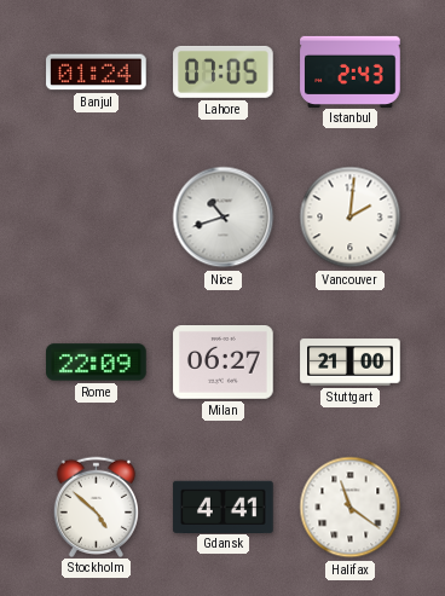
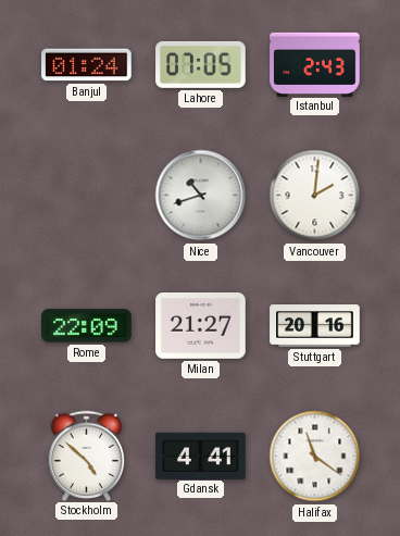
Milan: 06:27 -> 21:27
Stuttgart: 21:00 -> 20:16
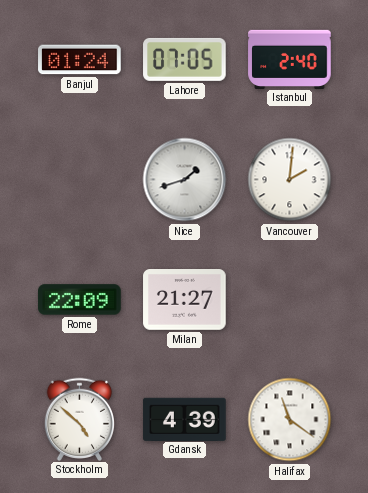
Istanbul: 2:43 -> 2:40
Nice: 10:42 -> 1:42
Stuttgart: 20:16 -> none
Gdansk: 4:41 -> 4:39
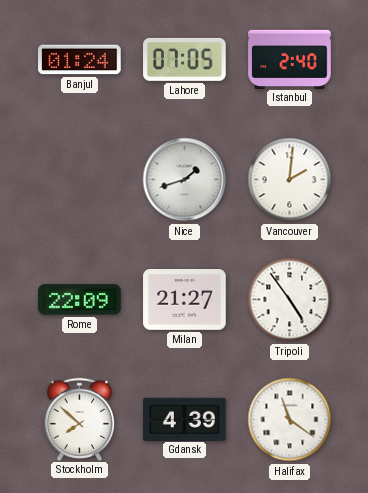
Tripoli: none -> 4:54
Stockholm: 4:52 -> 7:52
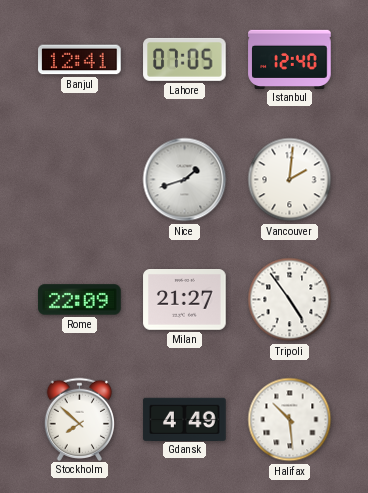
Banjul: 01:24 -> 12:41
Istanbul: 2:40 -> 12:40
Gdansk: 4:39 -> 4:49
Halifax: 11:21 -> 10:29
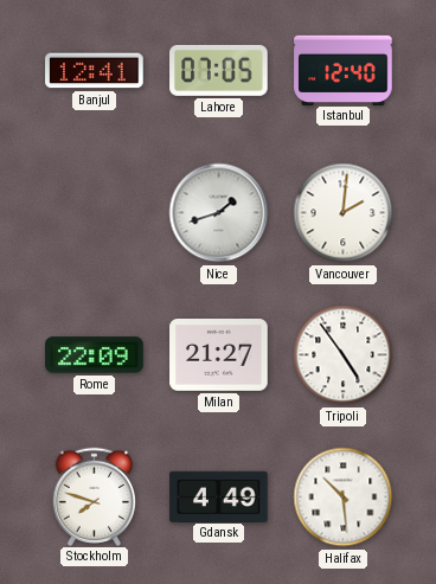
Stockholm: 7:52 -> 7:48
